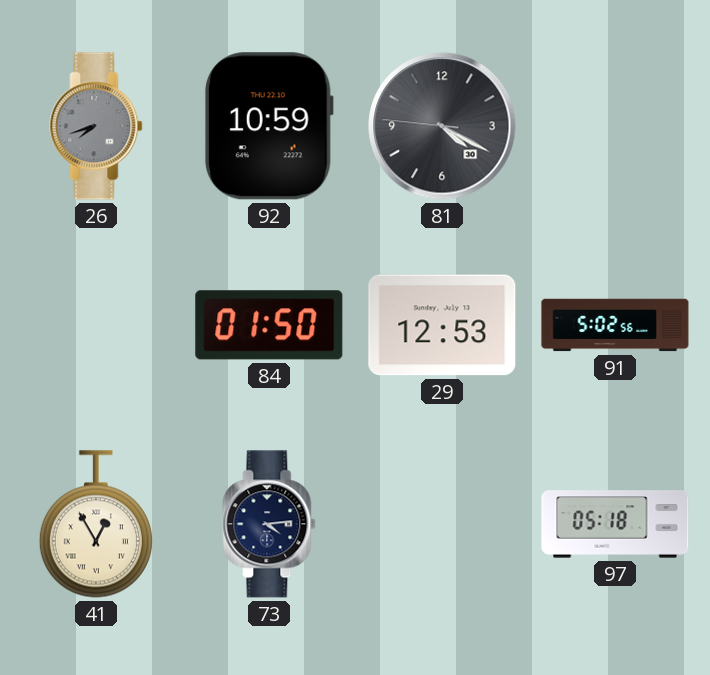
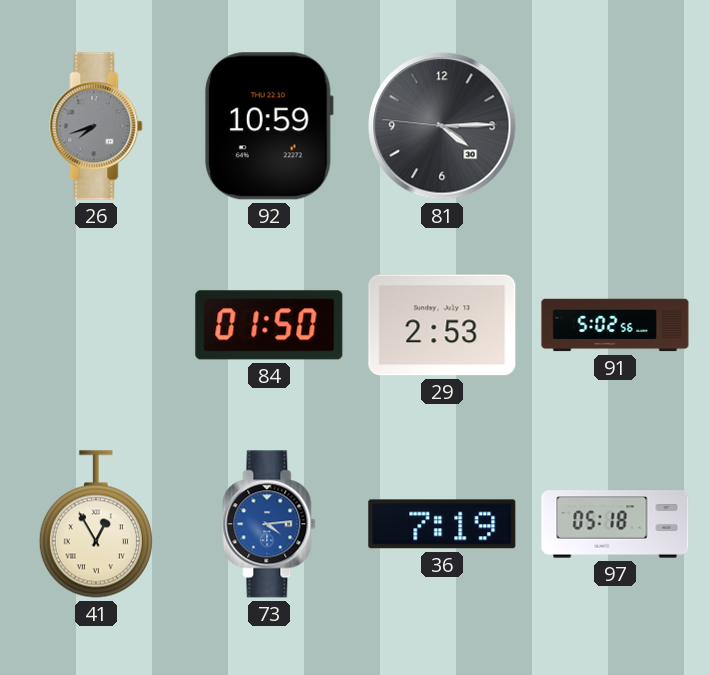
81: 4:19 -> 4:14
29: 12:53 -> 2:53
73 dial: navy -> blue
36: none -> 7:19
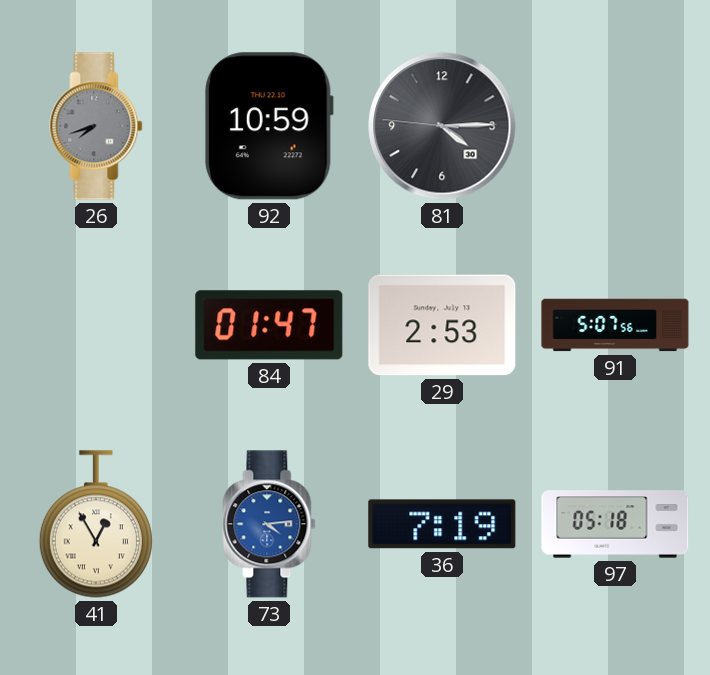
84: 01:50 -> 01:47
91: 5:02 -> 5:07
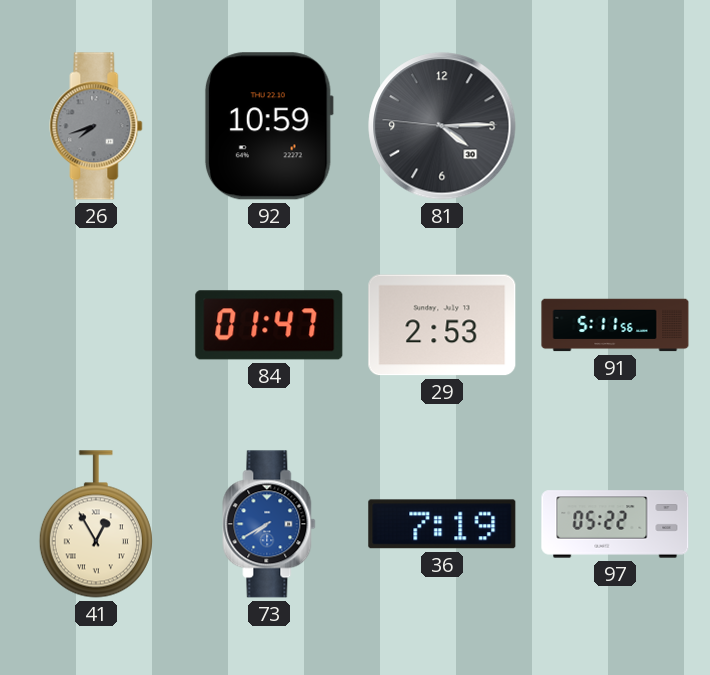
91: 5:07 -> 5:11
73: 4:14 -> 7:40
97: 05:18 -> 05:22
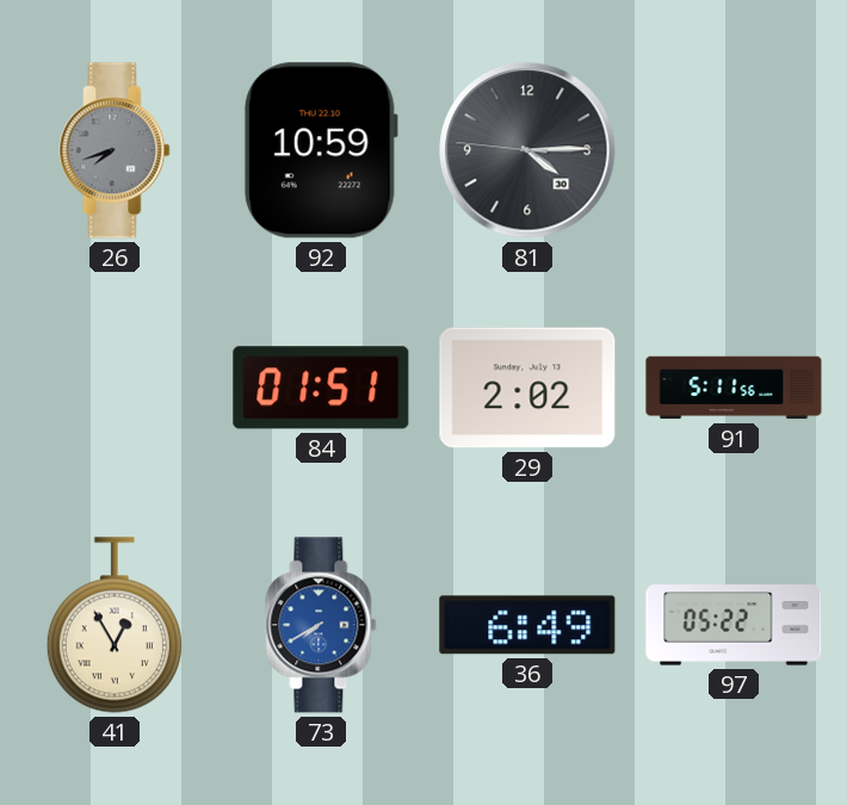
84: 01:47 -> 01:51
29: 2:53 -> 2:02
36: 7:19 -> 6:49
